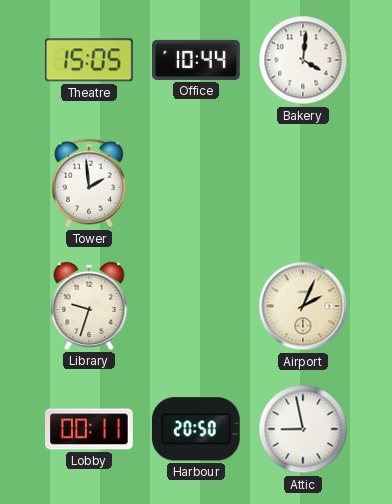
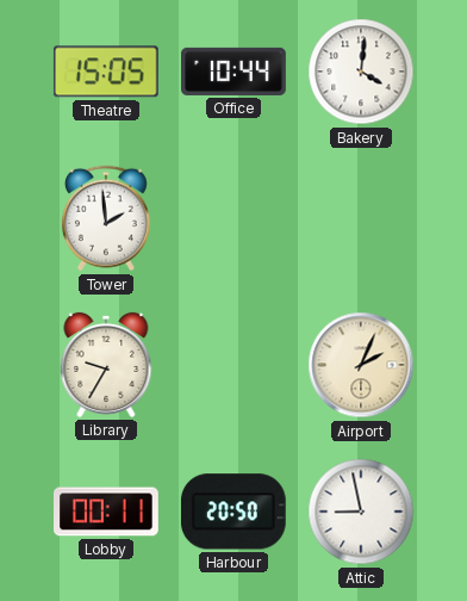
Library: 9:33 -> 9:35
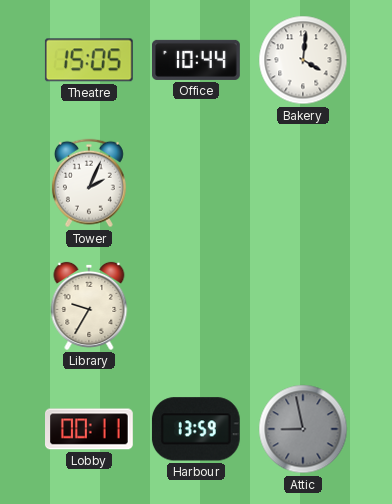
Tower: 1:59 -> 2:04
Airport: 2:04 -> none
Harbour: 20:50 -> 13:59
Attic dial: white -> grey
